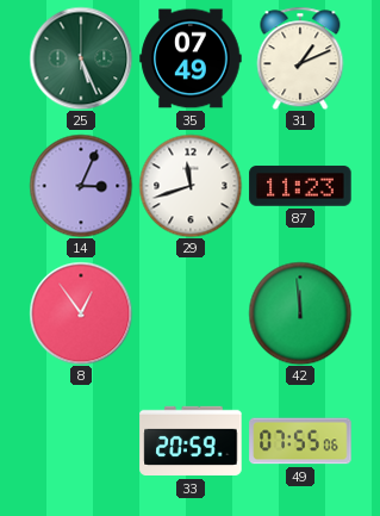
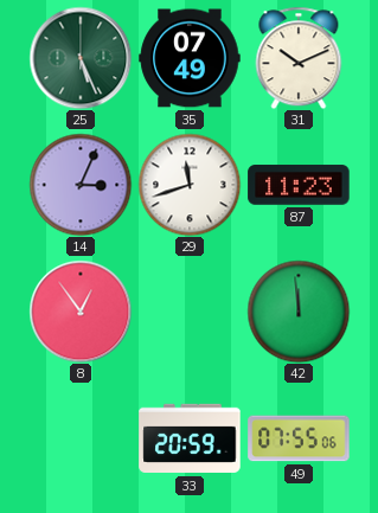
31: 1:11 -> 10:11
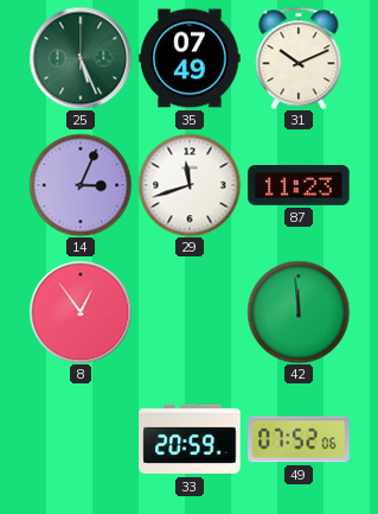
49: 07:55 -> 07:52
